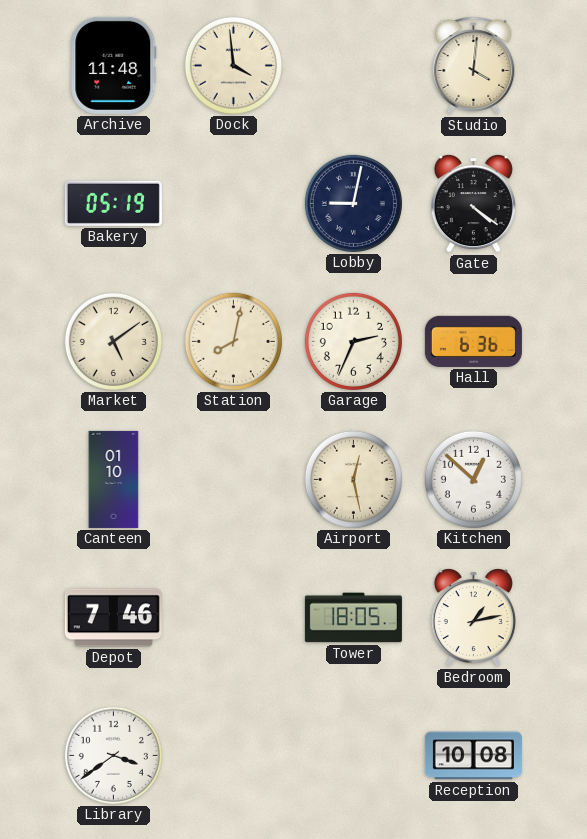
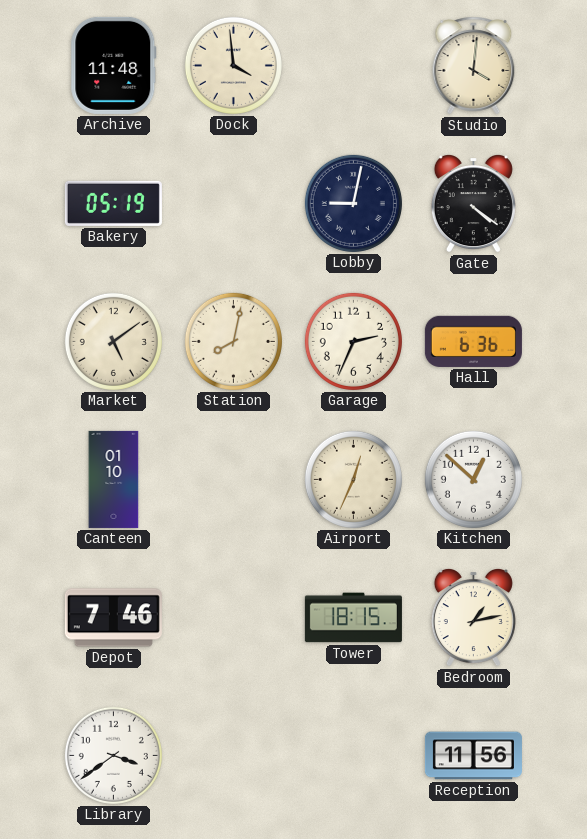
Airport: 12:28 -> 12:34
Tower: 18:05 -> 18:15
Reception: 10:08 -> 11:56
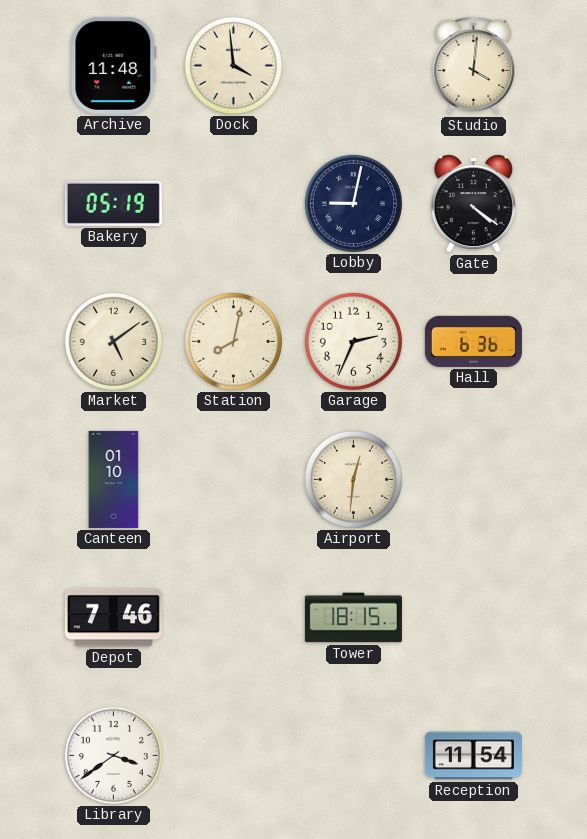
Airport: 12:34 -> 12:31
Kitchen: 12:52 -> none
Bedroom: 1:13 -> none
Reception: 11:56 -> 11:54
